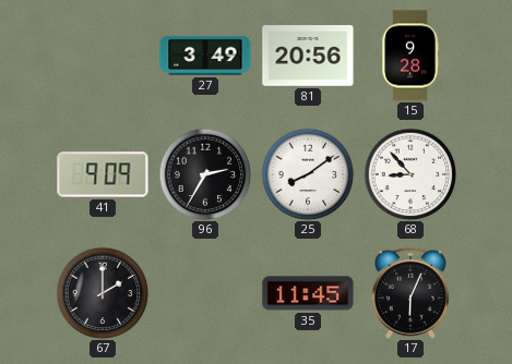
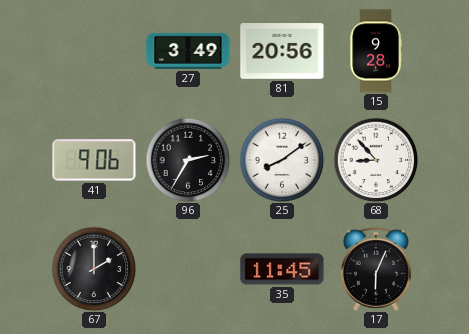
41: 9:09 -> 9:06
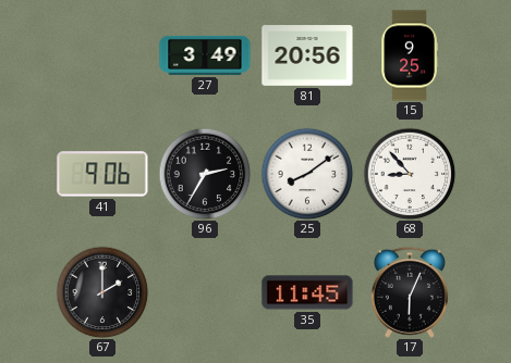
15: 9:28 -> 9:25
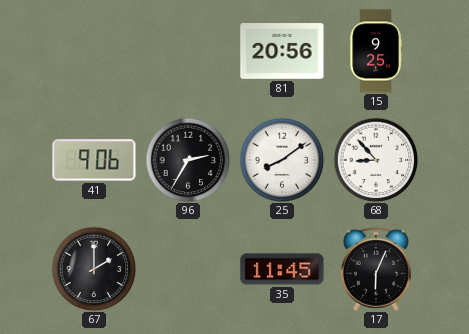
27: 3:49 -> none
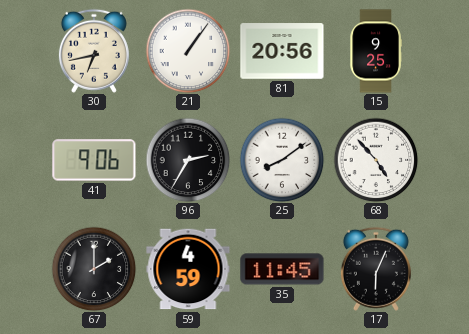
30: none -> 6:43
21: none -> 1:06
68: 8:53 -> 4:53
59: none -> 4:59
